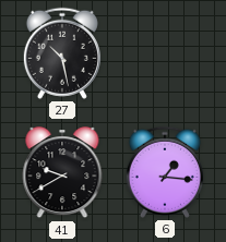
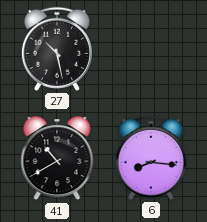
41: 9:40 -> 10:40
6: 1:16 -> 8:16
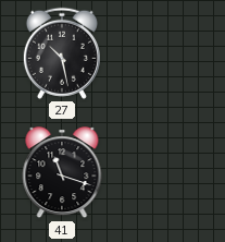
41: 10:40 -> 11:18
6: 8:16 -> none
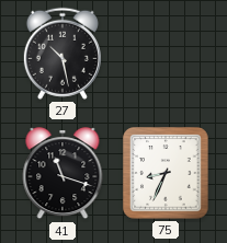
75: none -> 8:34
